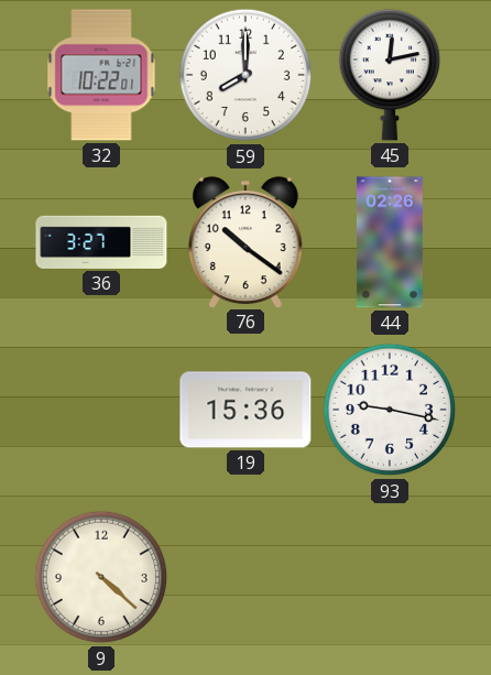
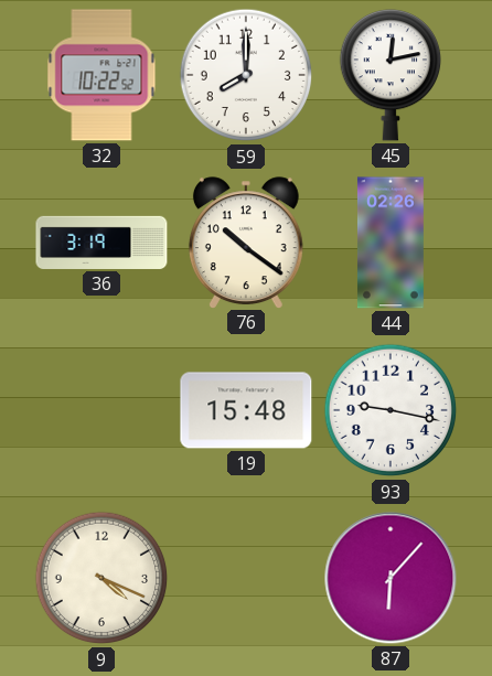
32: 10:22:01 -> 10:22:52
36: 3:27 -> 3:19
19: 15:36 -> 15:48
9: 4:22 -> 4:19
87: none -> 6:07
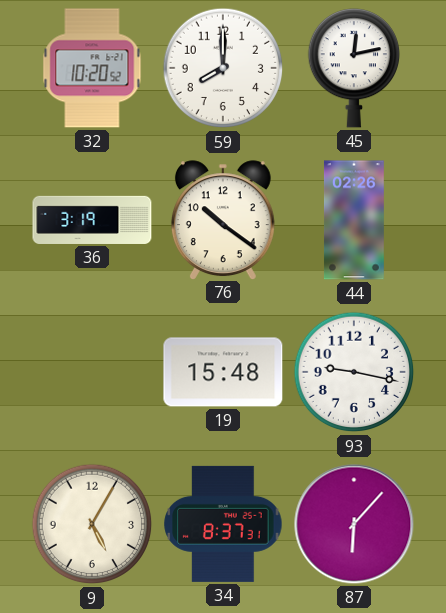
32: 10:22 -> 10:20
9: 4:19 -> 5:05
34: none -> 8:37
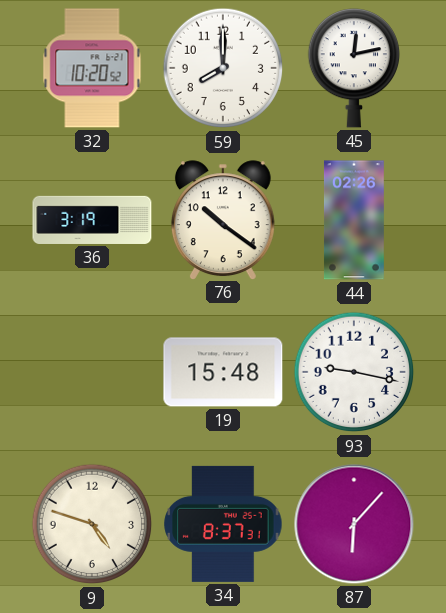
9: 5:05 -> 4:48
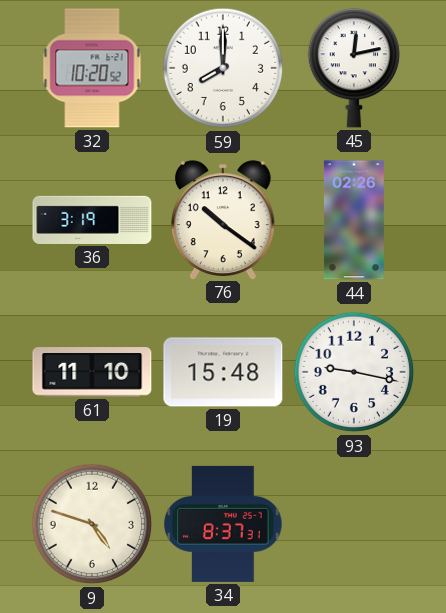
61: none -> 11:10
87: 6:07 -> none
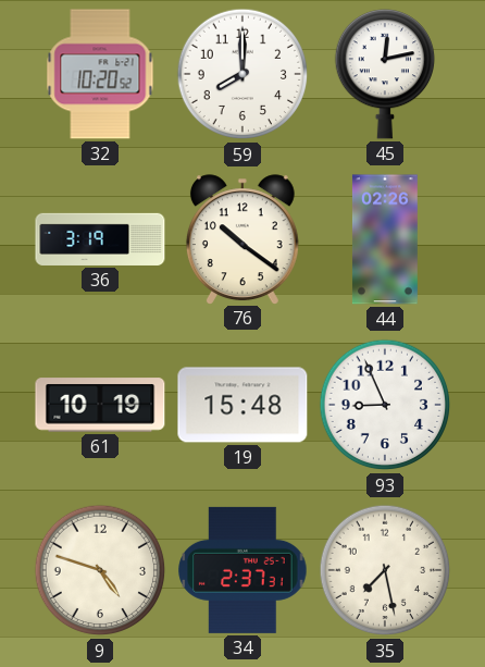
61: 11:10 -> 10:19
93: 9:17 -> 8:56
34: 8:37 -> 2:37
35: none -> 7:28
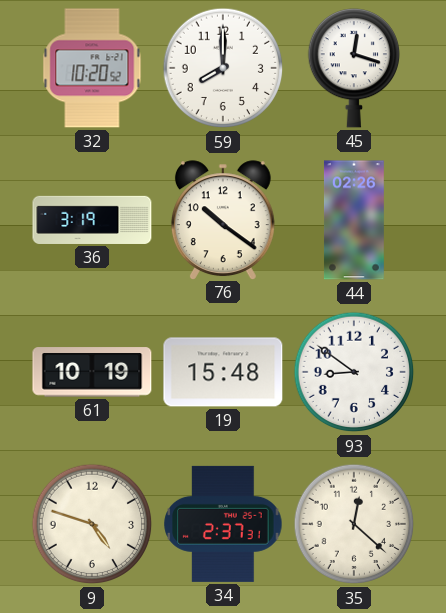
45: 12:13 -> 12:18
93: 8:56 -> 8:51
35: 7:28 -> 12:22
